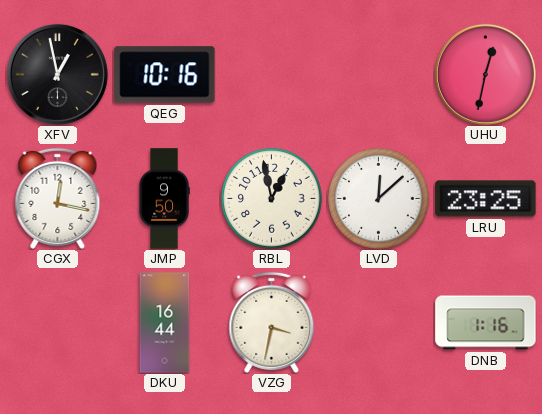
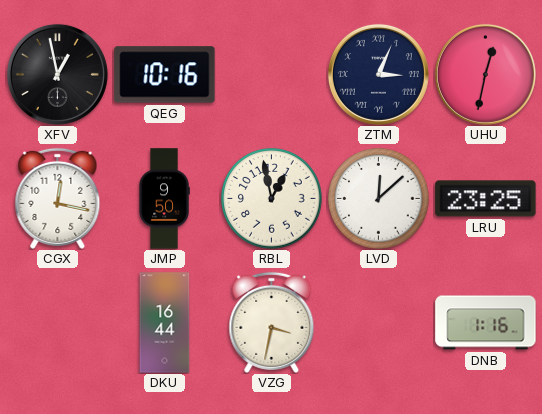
ZTM: none -> 3:04
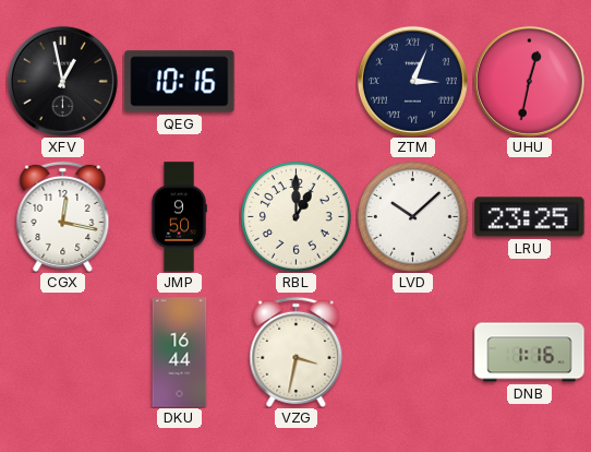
RBL: 12:58 -> 1:00
LVD: 12:08 -> 10:08
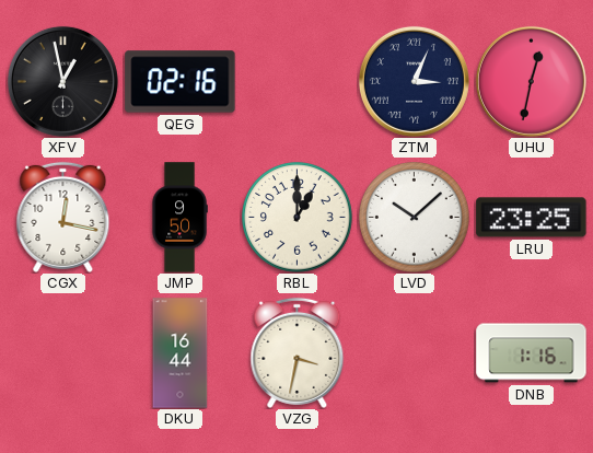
QEG: 10:16 -> 02:16
